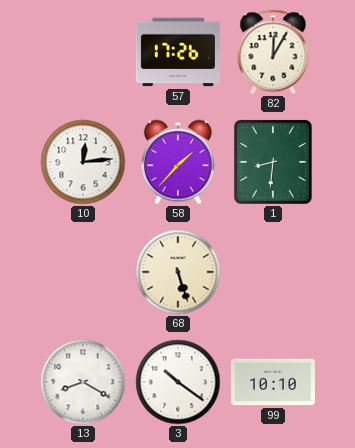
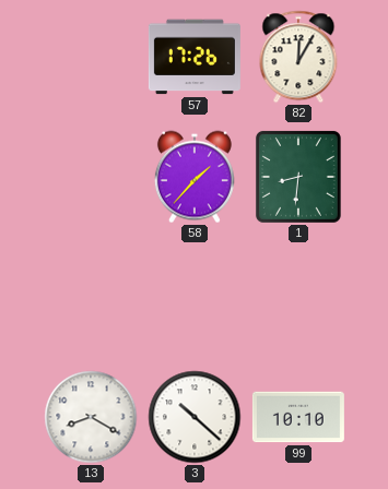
10: 12:14 -> none
68: 5:27 -> none
3: 10:21 -> 10:22
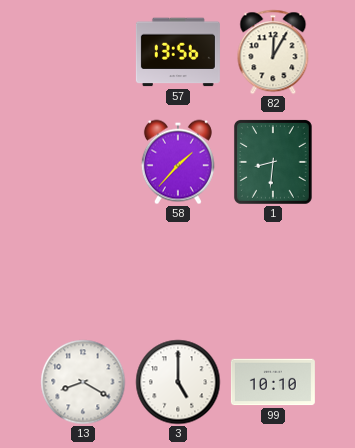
57: 17:26 -> 13:56
3: 10:22 -> 5:00
